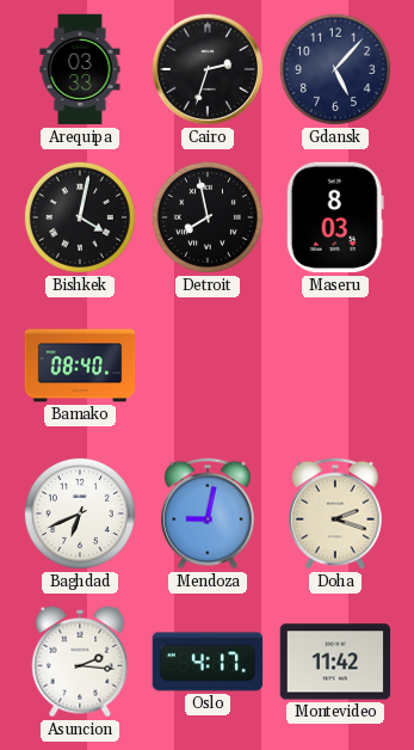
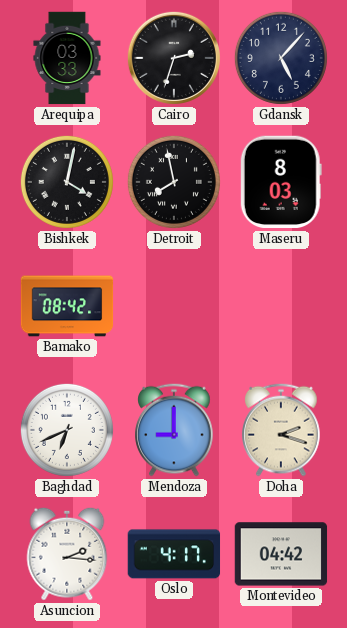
Bamako: 08:40 -> 08:42
Mendoza: 9:02 -> 9:00
Montevideo: 11:42 -> 04:42
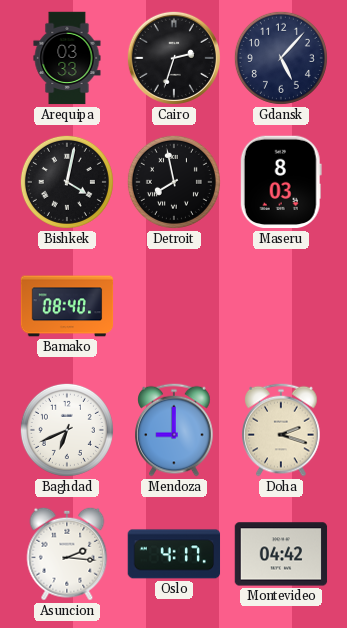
Bamako: 08:42 -> 08:40
